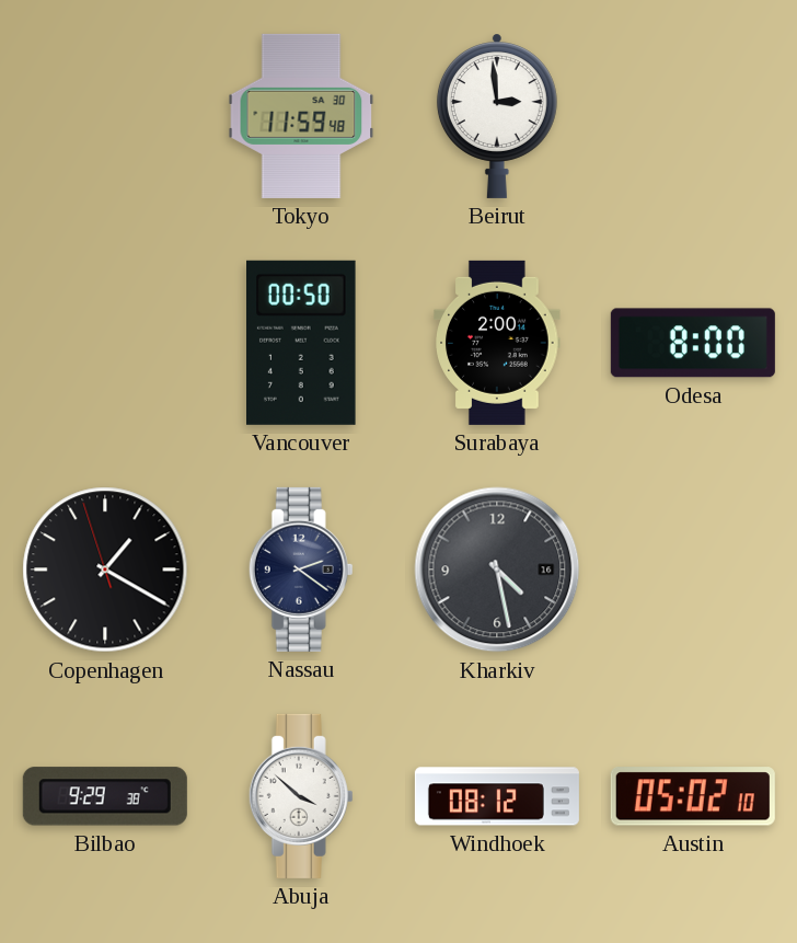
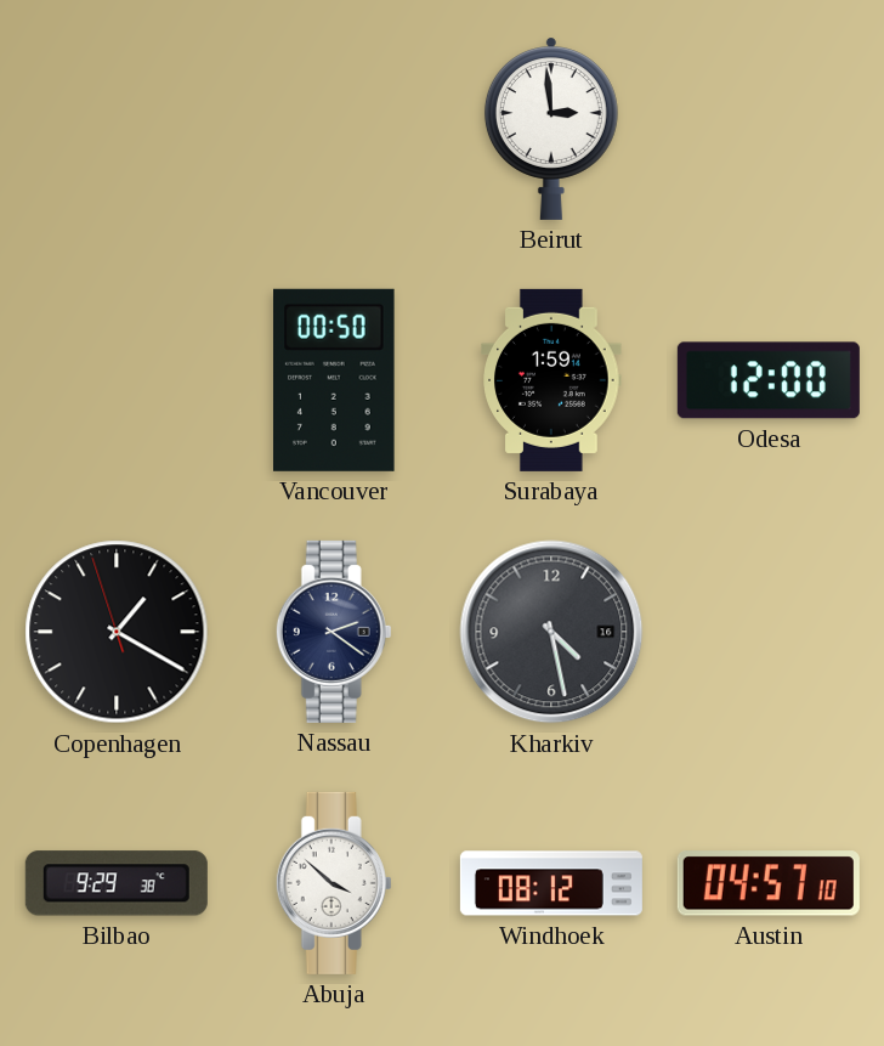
Tokyo: 11:59 -> none
Surabaya: 2:00 -> 1:59
Odesa: 8:00 -> 12:00
Austin: 05:02 -> 04:57
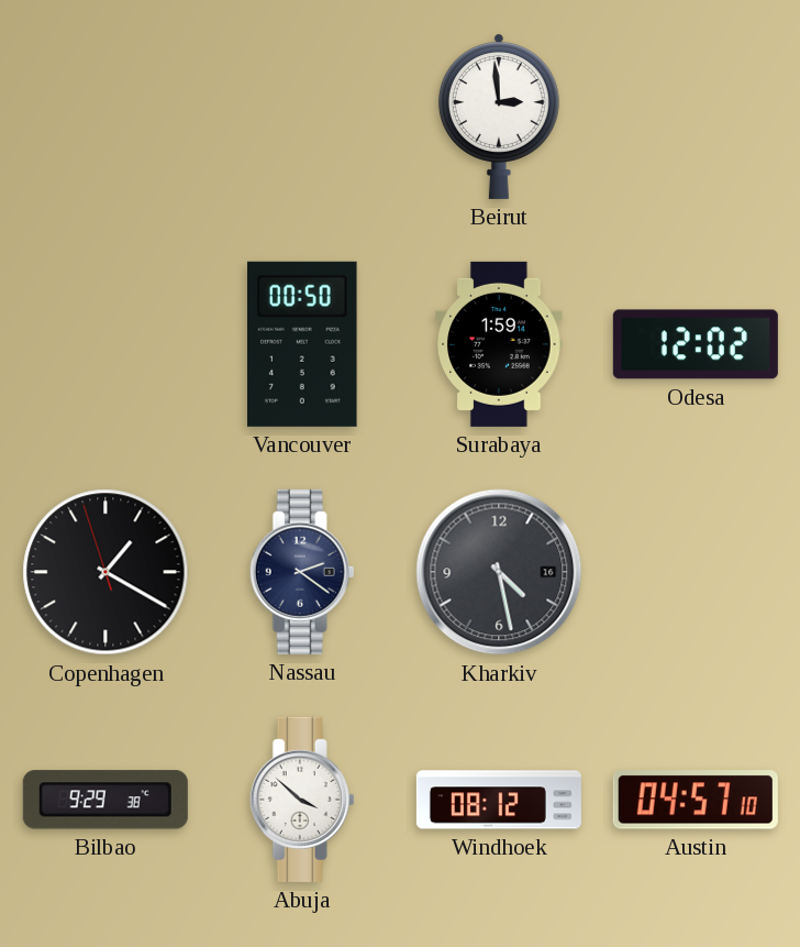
Odesa: 12:00 -> 12:02
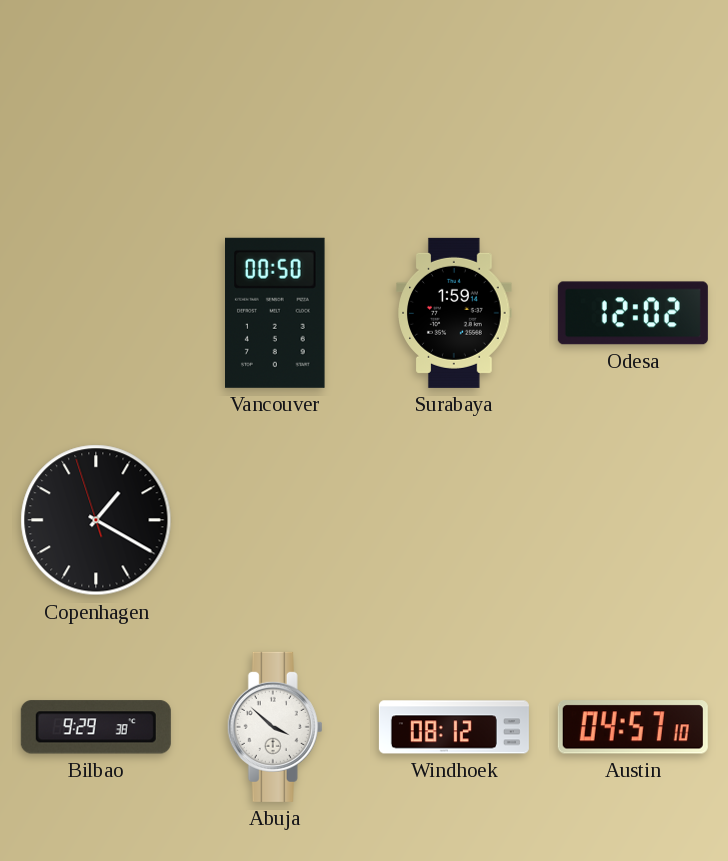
Beirut: 2:59 -> none
Nassau: 2:21 -> none
Kharkiv: 4:28 -> none
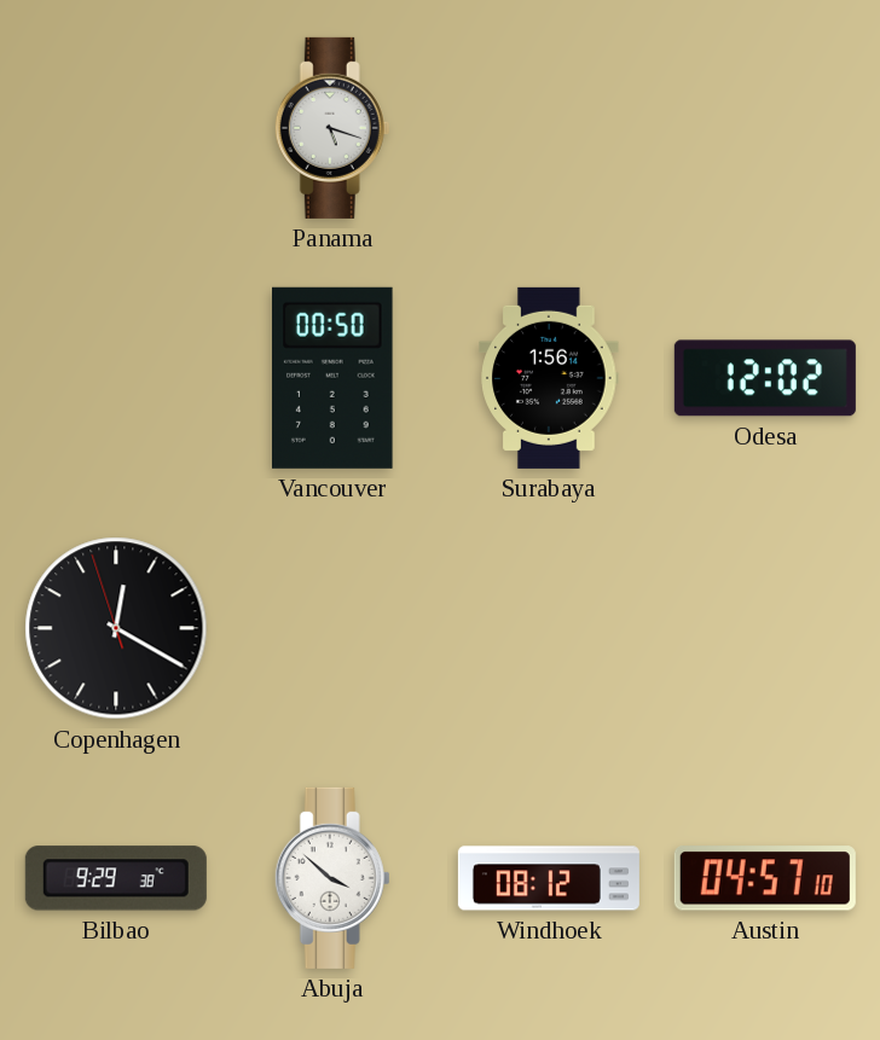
Panama: none -> 5:18
Surabaya: 1:59 -> 1:56
Copenhagen: 1:19 -> 12:19
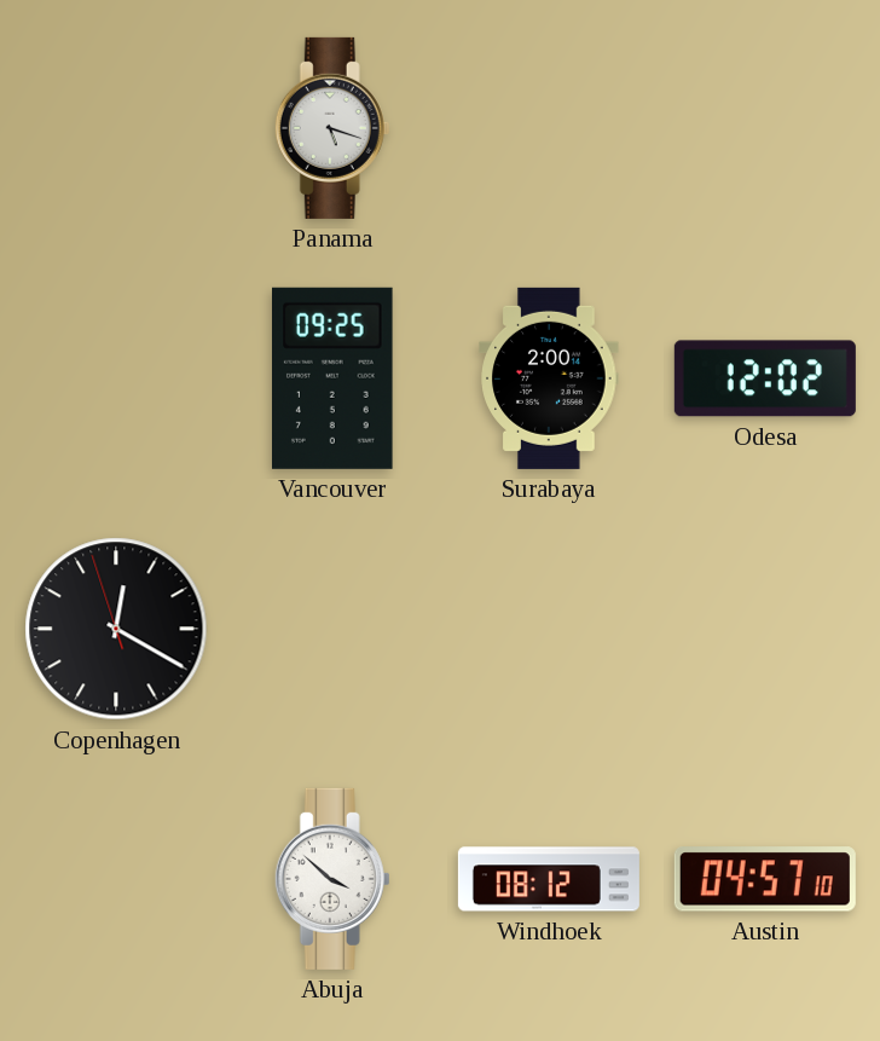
Vancouver: 00:50 -> 09:25
Surabaya: 1:56 -> 2:00
Bilbao: 9:29 -> none
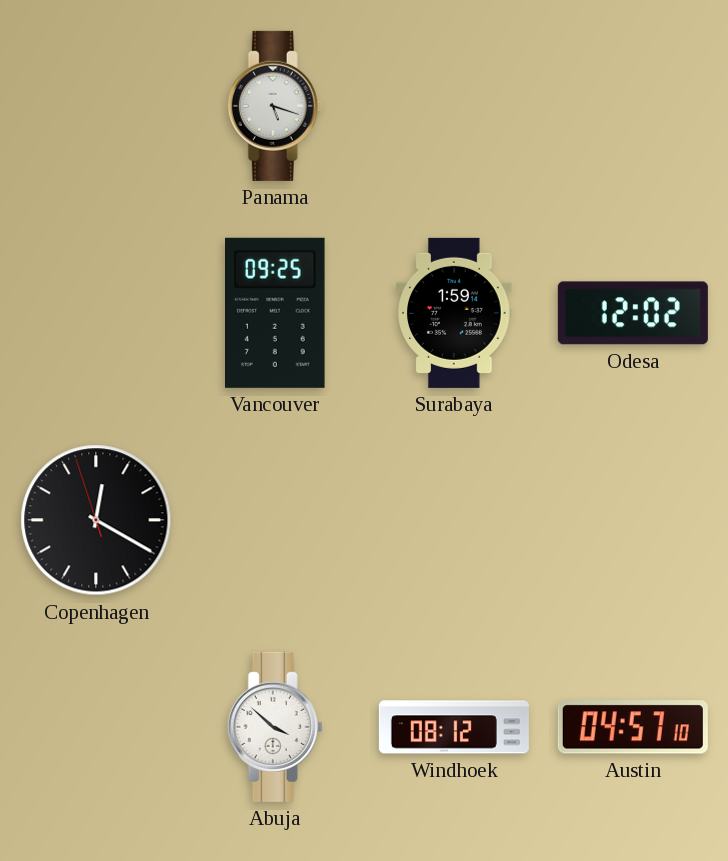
Surabaya: 2:00 -> 1:59
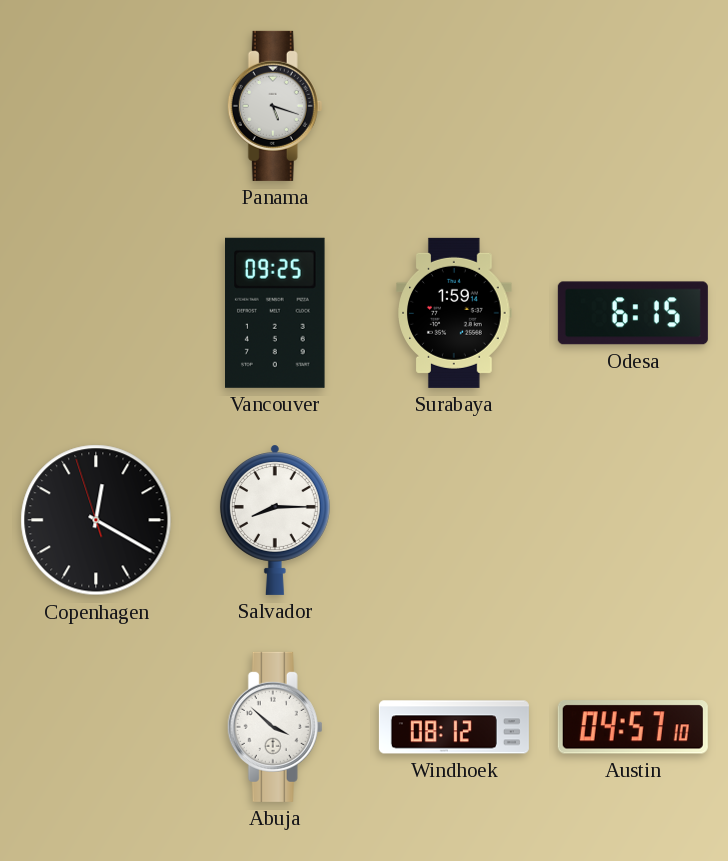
Odesa: 12:02 -> 6:15
Salvador: none -> 8:15
